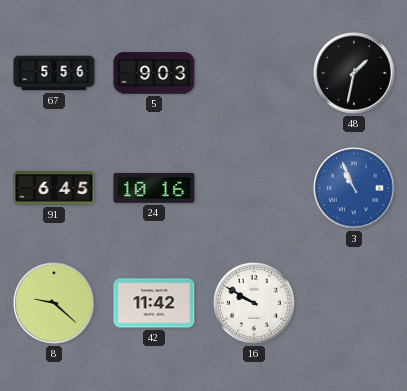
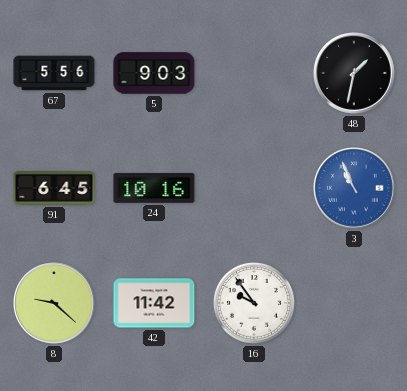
16: 9:50 -> 9:54
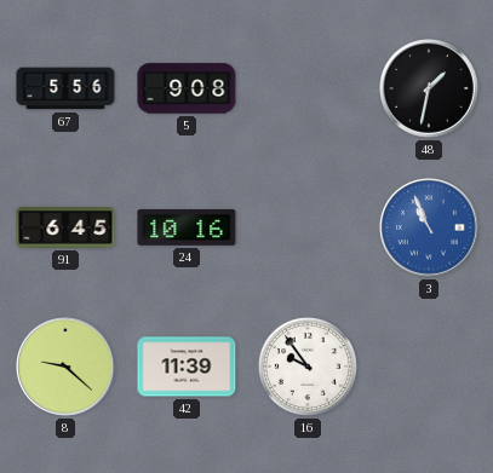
5: 9:03 -> 9:08
42: 11:42 -> 11:39
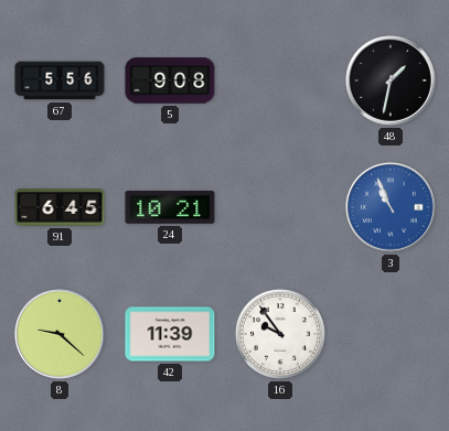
24: 10:16 -> 10:21
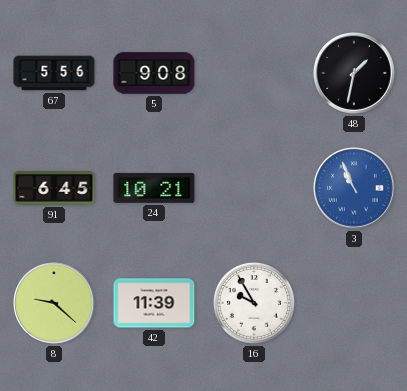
16: 9:54 -> 9:55
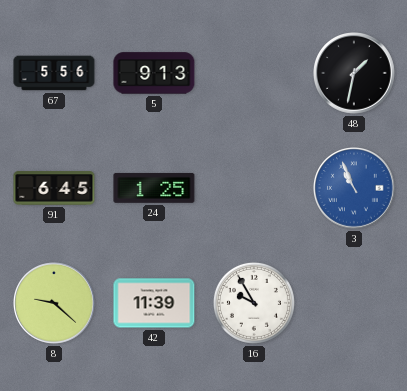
5: 9:08 -> 9:13
24: 10:21 -> 1:25
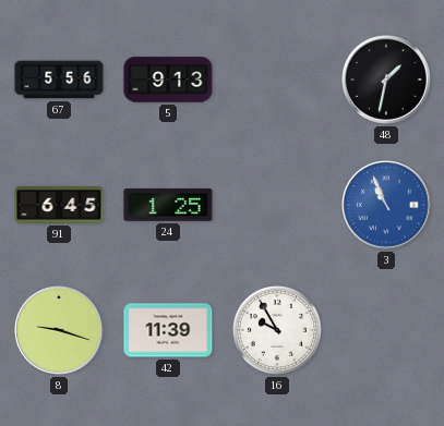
8: 9:22 -> 9:18
